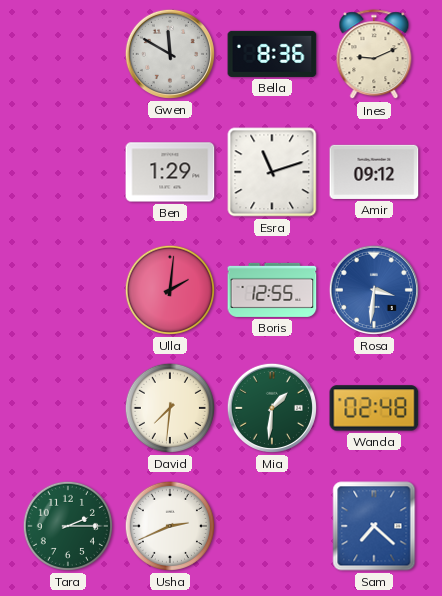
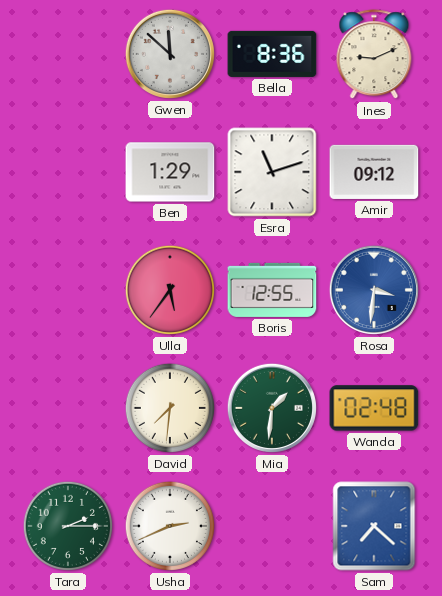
Gwen: 11:50 -> 11:52
Ulla: 2:01 -> 5:36
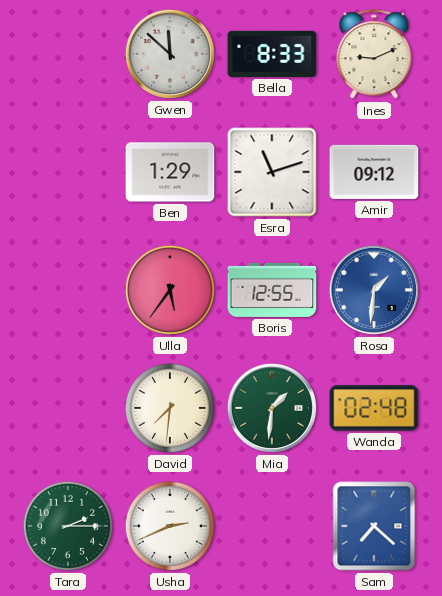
Bella: 8:36 -> 8:33
Rosa: 3:31 -> 1:31
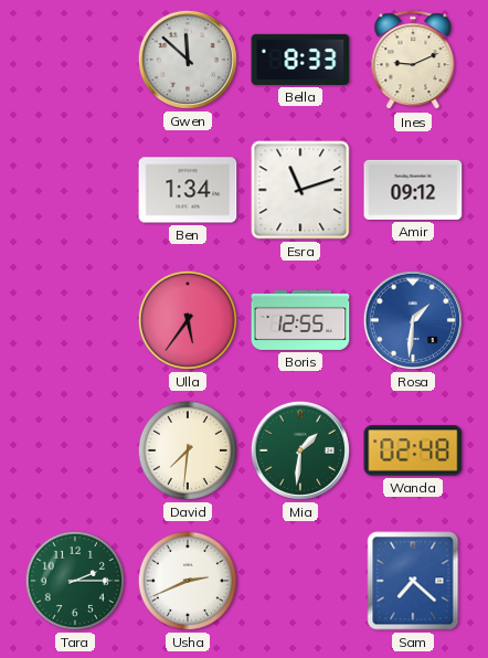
Ben: 1:29 -> 1:34
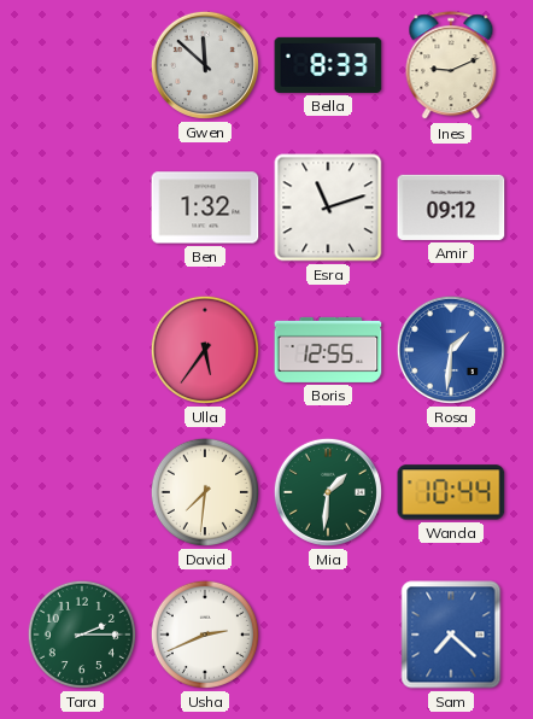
Ben: 1:34 -> 1:32
Wanda: 02:48 -> 10:44
